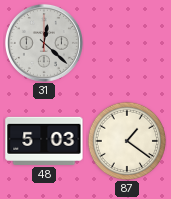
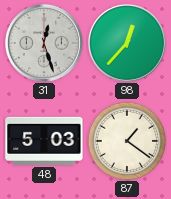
31: 12:22 -> 12:27
98: none -> 12:37
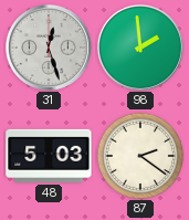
98: 12:37 -> 1:59
87: 1:21 -> 2:21
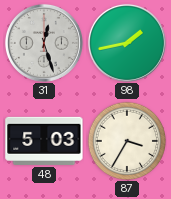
98: 1:59 -> 1:43
87: 2:21 -> 3:35
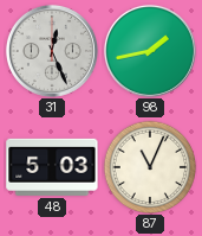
31: 12:27 -> 12:26
87: 3:35 -> 11:04
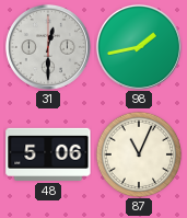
31: 12:26 -> 12:30
48: 5:03 -> 5:06
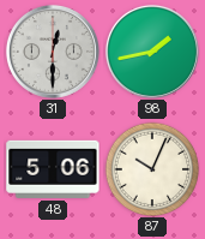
87: 11:04 -> 10:04
